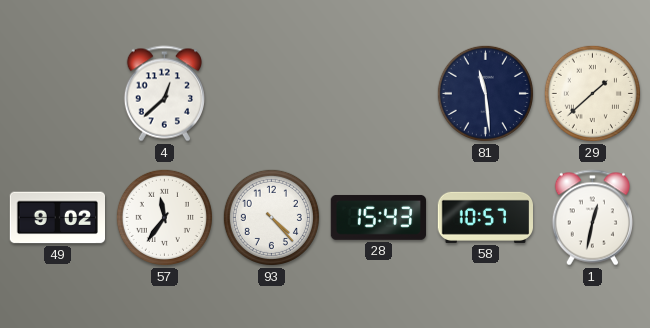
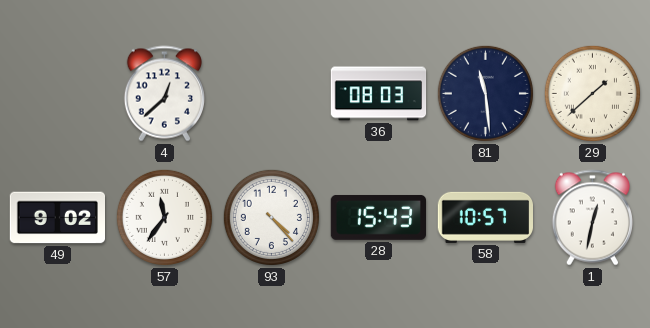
36: none -> 08:03
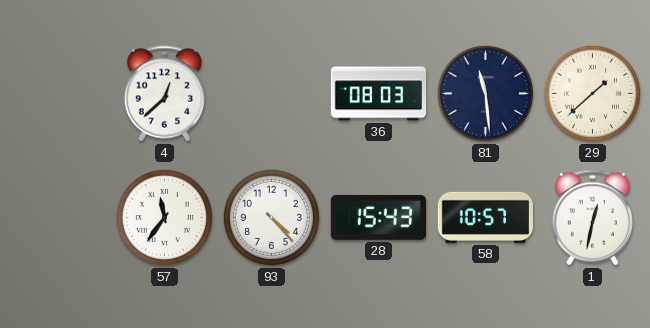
49: 9:02 -> none
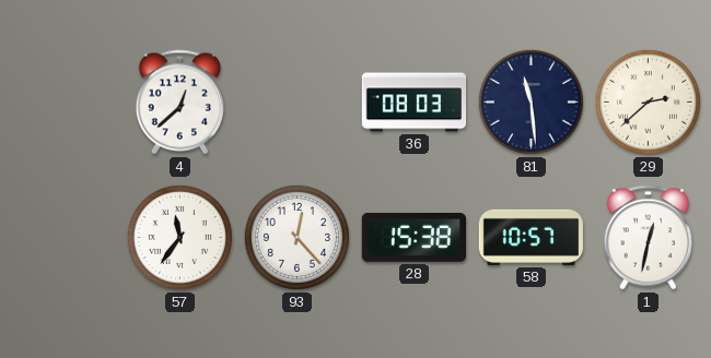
29: 1:38 -> 2:38
93: 4:23 -> 12:23
28: 15:43 -> 15:38
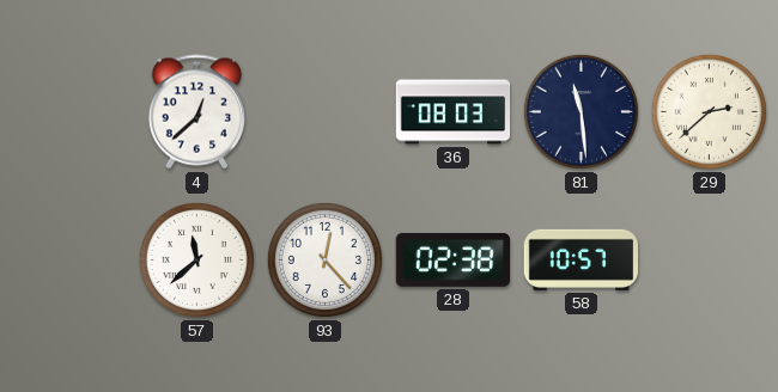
57: 11:36 -> 11:38
28: 15:38 -> 02:38
1: 12:32 -> none
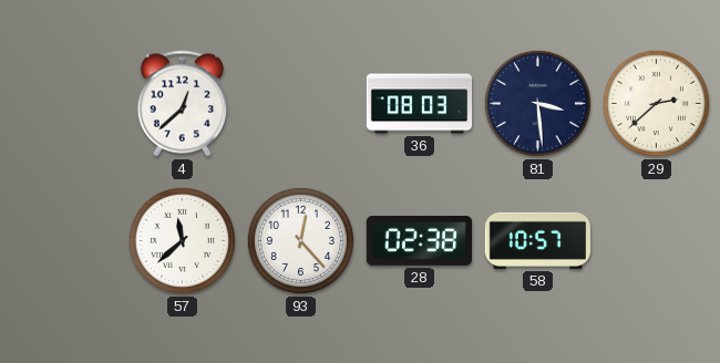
81: 11:29 -> 3:29
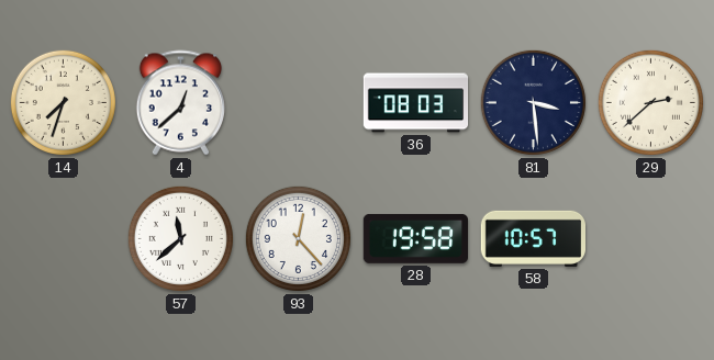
14: none -> 7:33
28: 02:38 -> 19:58
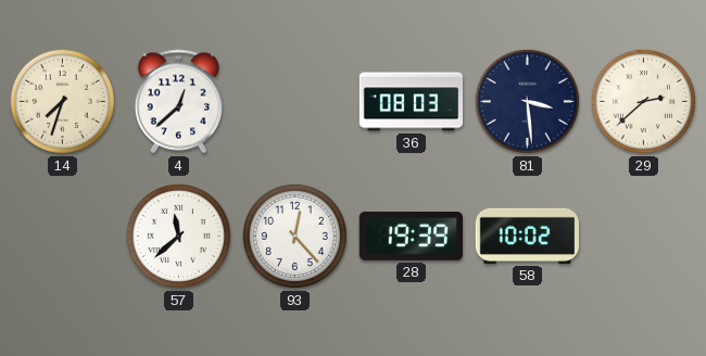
28: 19:58 -> 19:39
58: 10:57 -> 10:02
